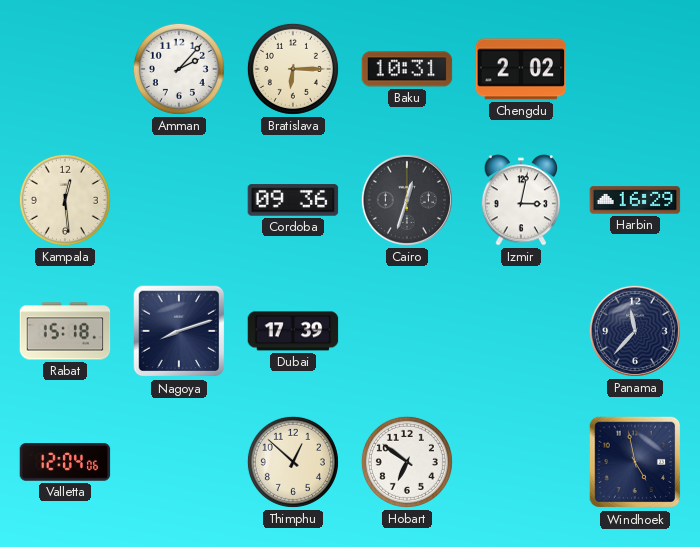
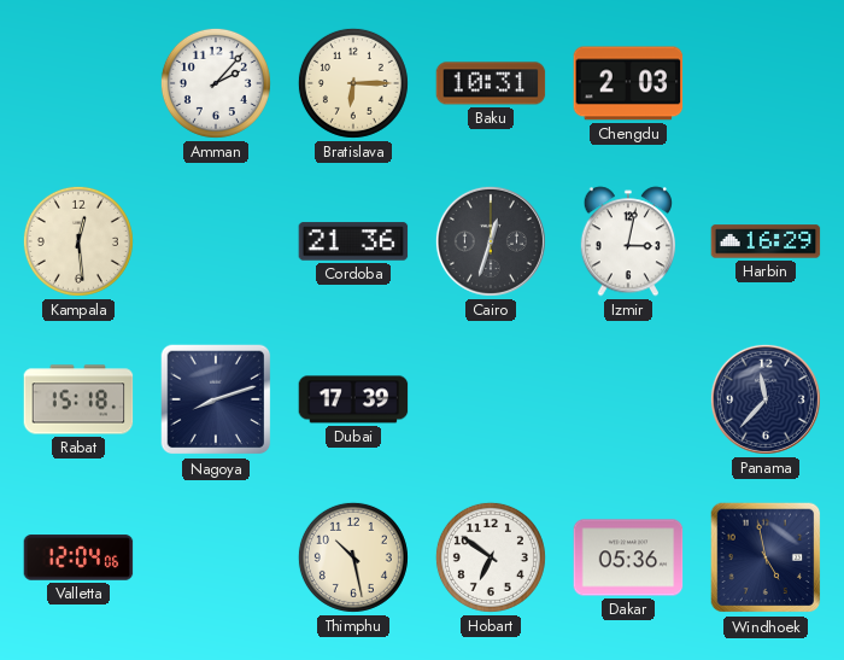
Chengdu: 2:02 -> 2:03
Cordoba: 09:36 -> 21:36
Thimphu: 12:52 -> 10:28
Dakar: none -> 05:36
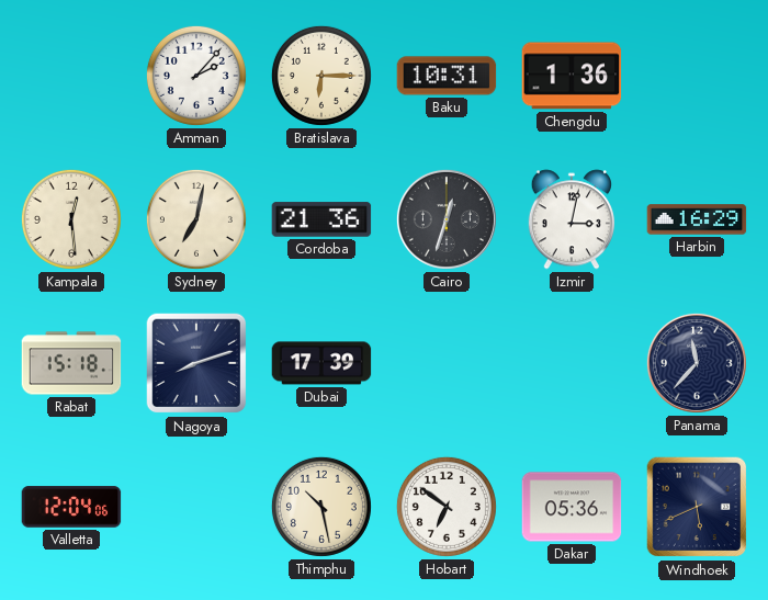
Chengdu: 2:03 -> 1:36
Sydney: none -> 7:02
Windhoek: 4:58 -> 5:41
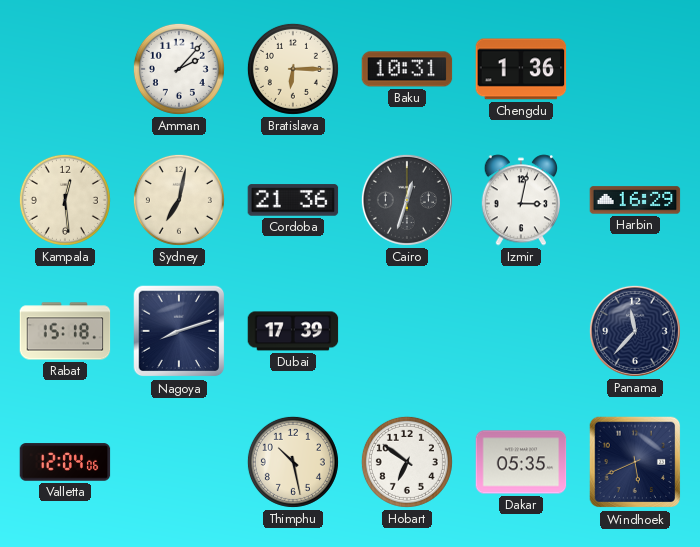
Dakar: 05:36 -> 05:35
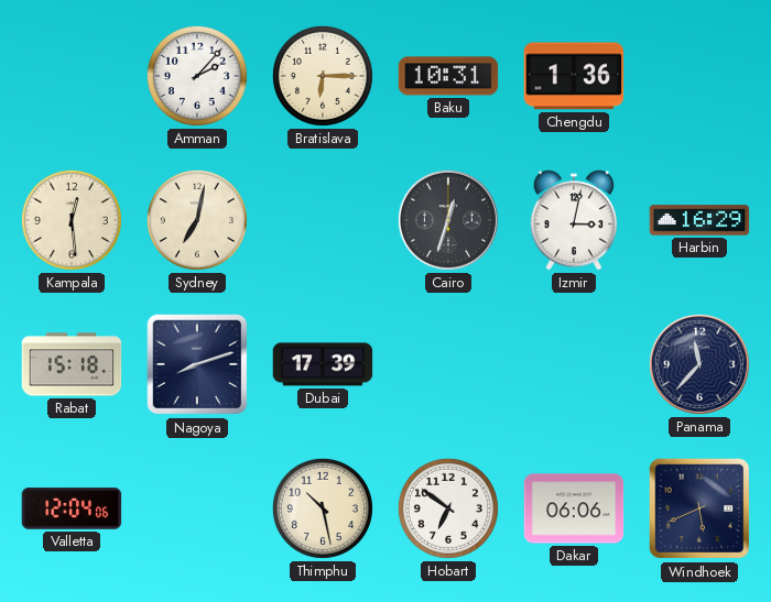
Cordoba: 21:36 -> none
Dakar: 05:35 -> 06:06
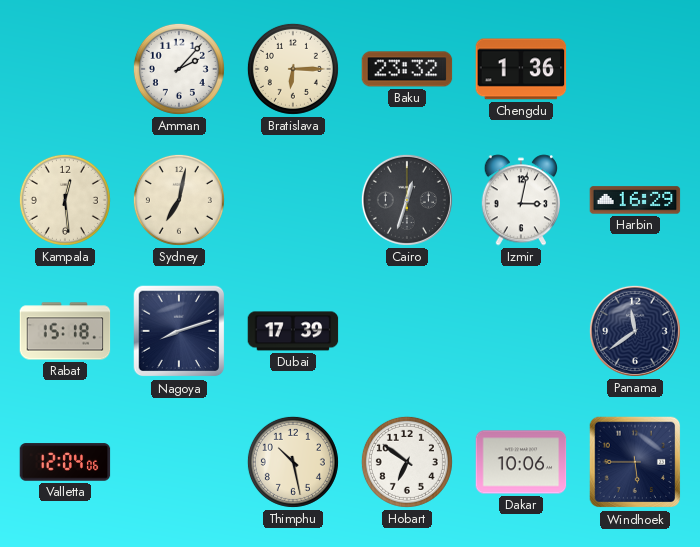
Baku: 10:31 -> 23:32
Panama: 11:37 -> 11:39
Dakar: 06:06 -> 10:06
Windhoek: 5:41 -> 5:45
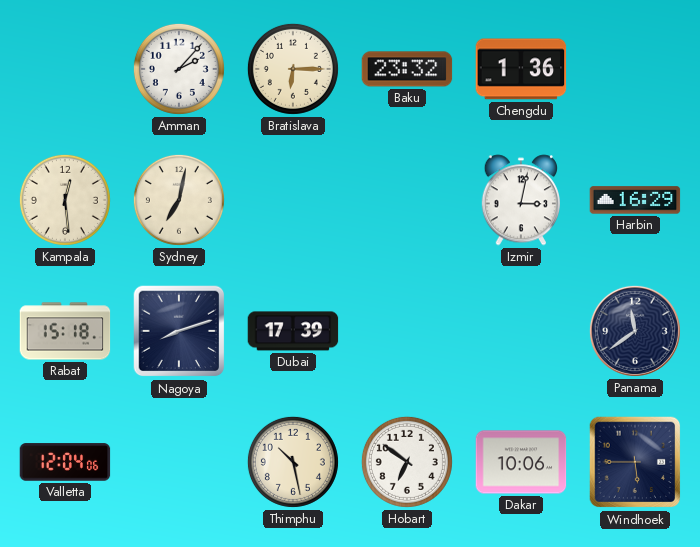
Cairo: 12:33 -> none
